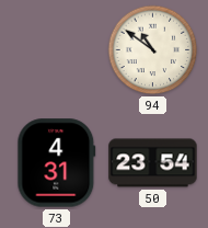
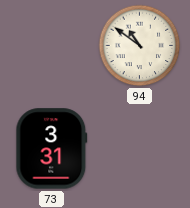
73: 4:31 -> 3:31
50: 23:54 -> none
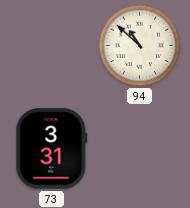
94: 10:51 -> 10:52
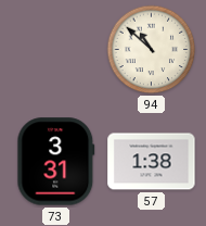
57: none -> 1:38
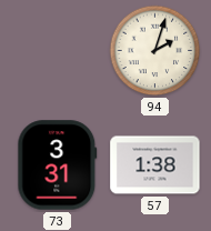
94: 10:52 -> 2:03
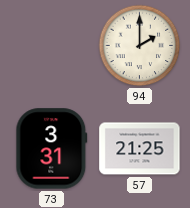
94: 2:03 -> 2:00
57: 1:38 -> 21:25
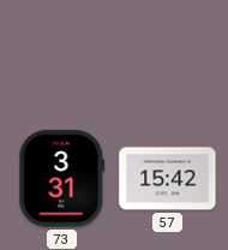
94: 2:00 -> none
57: 21:25 -> 15:42
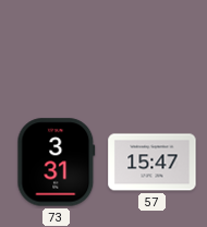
57: 15:42 -> 15:47
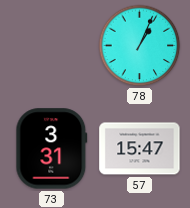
78: none -> 1:04
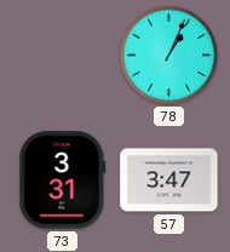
57: 15:47 -> 3:47
